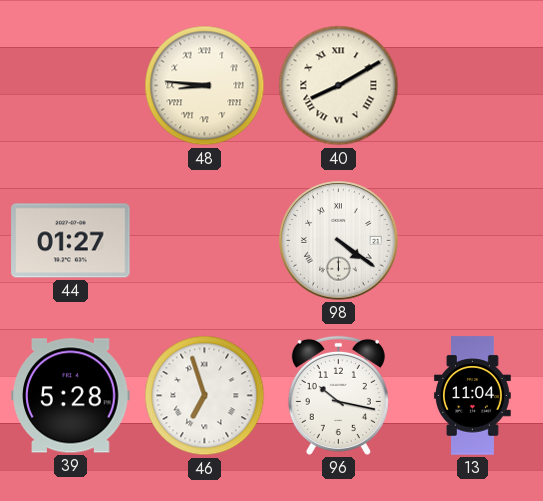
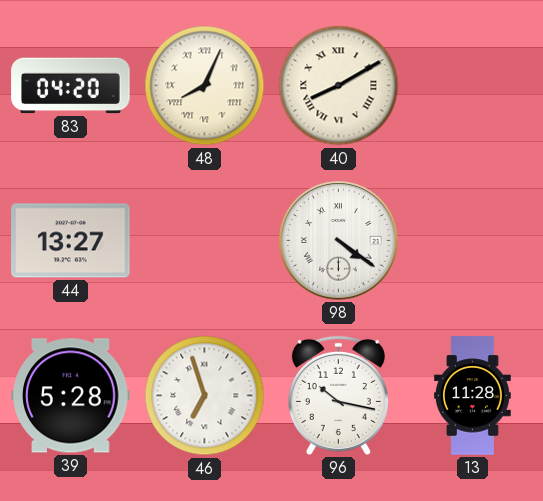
83: none -> 04:20
48: 8:46 -> 8:04
44: 01:27 -> 13:27
13: 11:04 -> 11:28
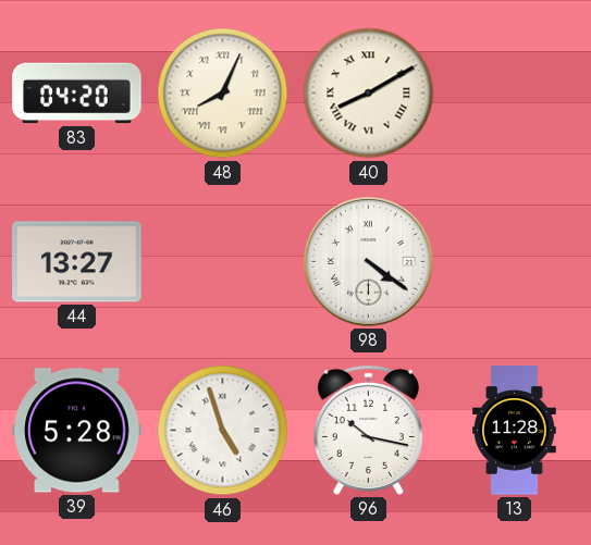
46: 6:57 -> 4:57
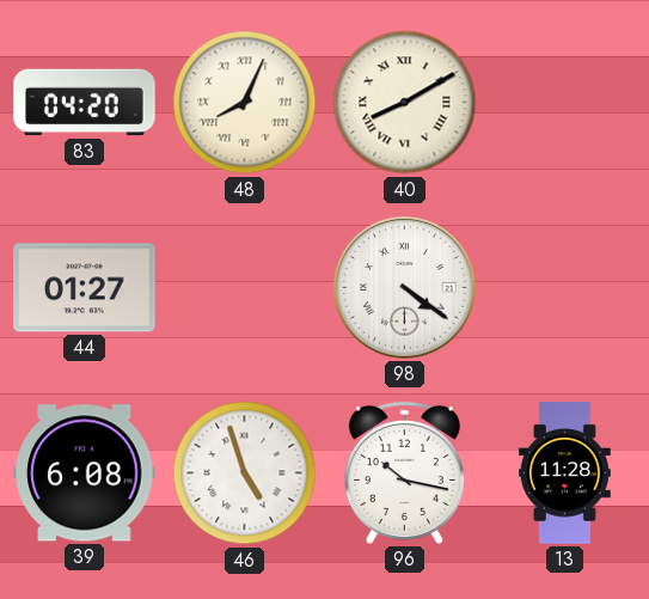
44: 13:27 -> 01:27
39: 5:28 -> 6:08
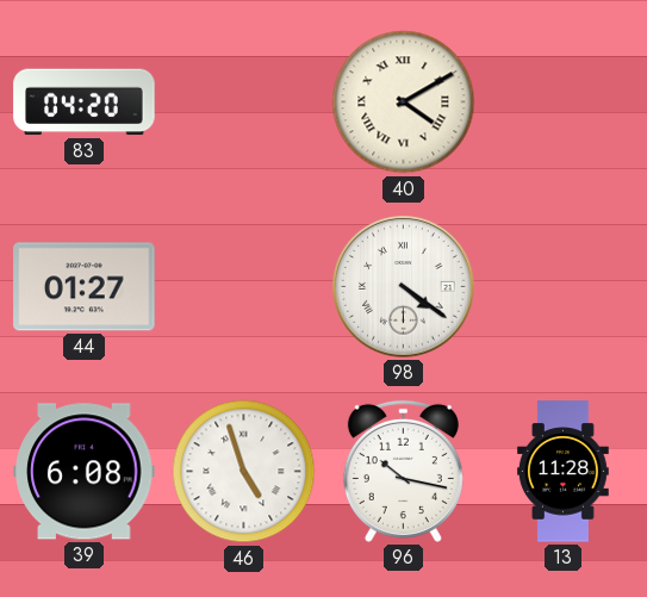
48: 8:04 -> none
40: 8:10 -> 4:10
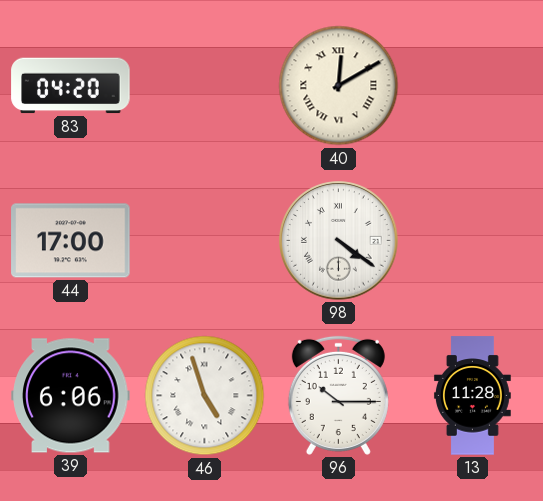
40: 4:10 -> 12:10
44: 01:27 -> 17:00
39: 6:08 -> 6:06
96: 10:17 -> 10:15
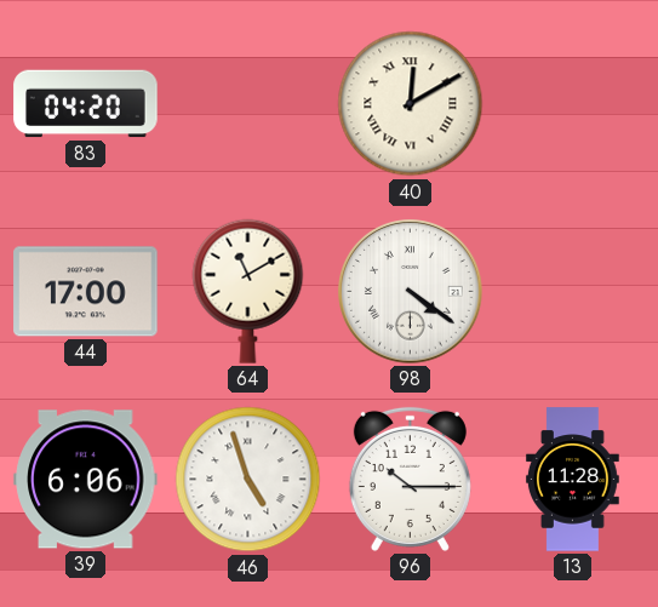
64: none -> 11:10
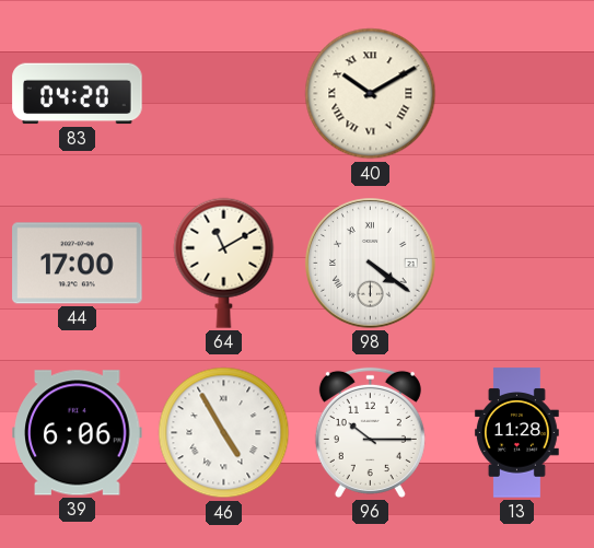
40: 12:10 -> 10:10
46: 4:57 -> 4:55
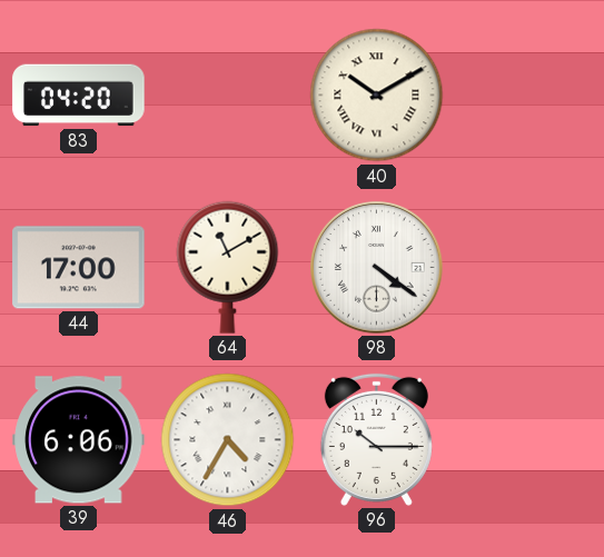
46: 4:55 -> 4:35
13: 11:28 -> none
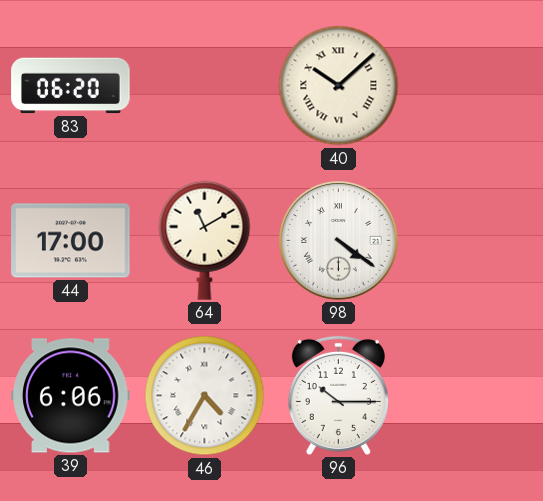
83: 04:20 -> 06:20
40: 10:10 -> 10:08
